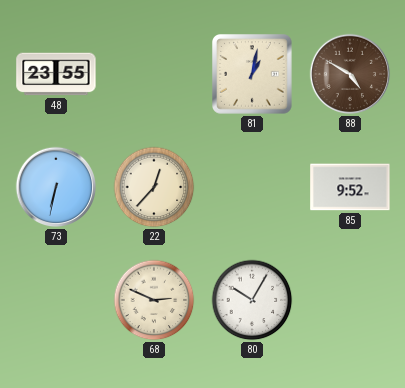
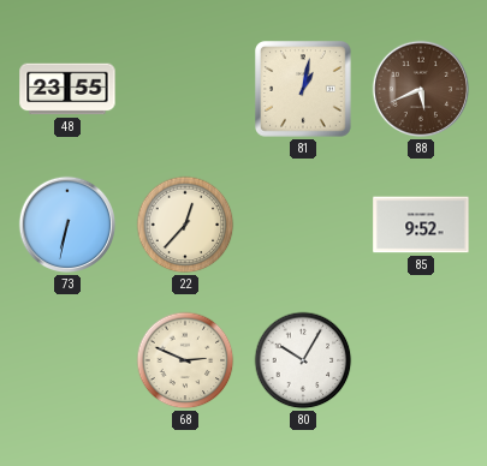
88: 4:50 -> 5:41
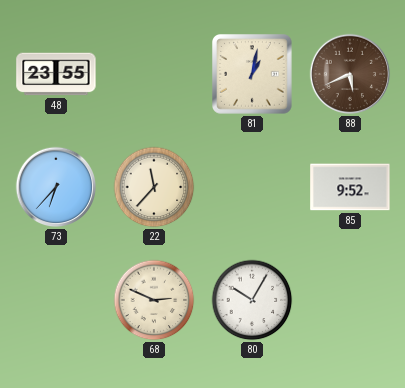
73: 6:32 -> 6:37
22: 12:37 -> 11:37
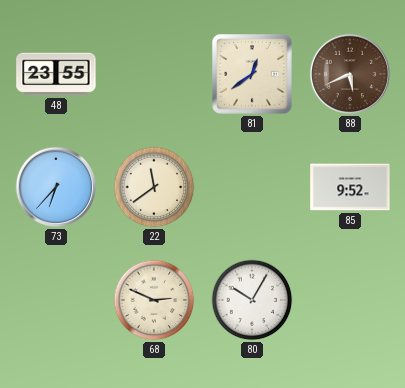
81: 1:02 -> 12:39
22: 11:37 -> 11:39
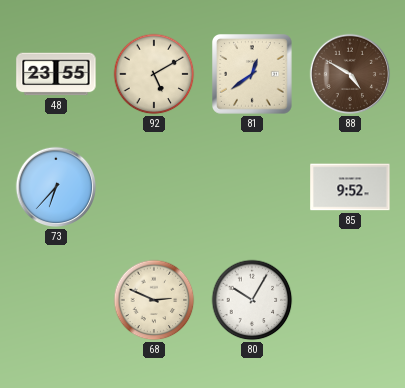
92: none -> 5:10
88: 5:41 -> 4:50
22: 11:39 -> none
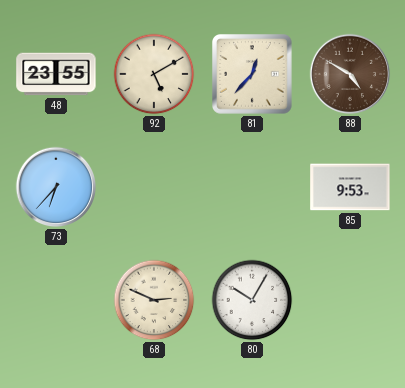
81: 12:39 -> 12:37
85: 9:52 -> 9:53
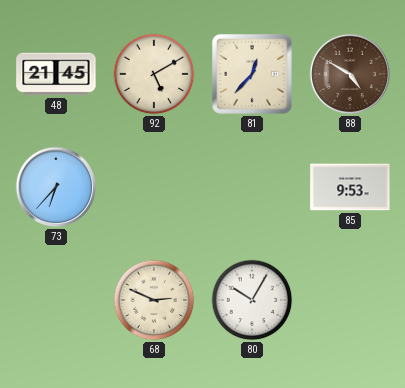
48: 23:55 -> 21:45
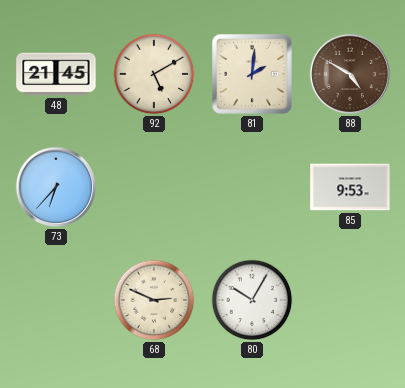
81: 12:37 -> 2:01
